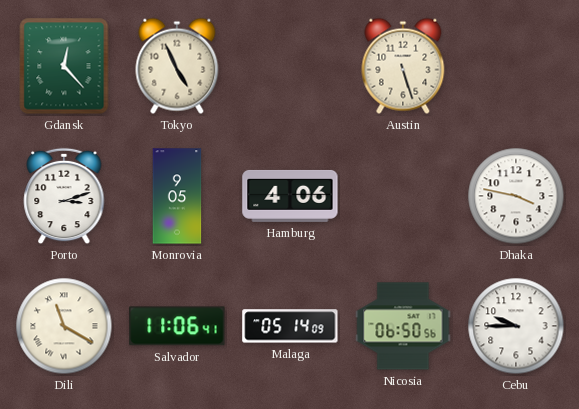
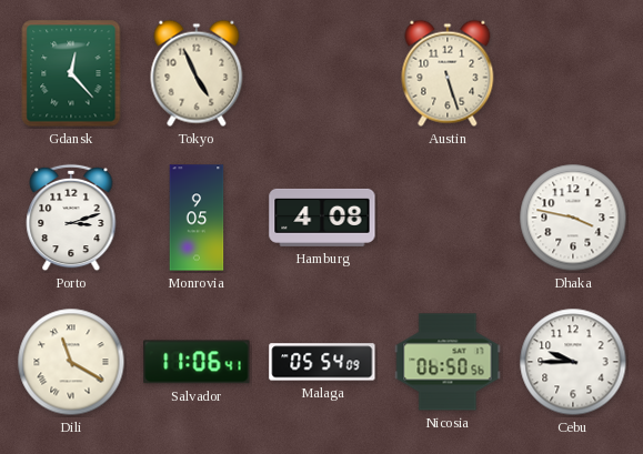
Hamburg: 4:06 -> 4:08
Malaga: 05:14 -> 05:54
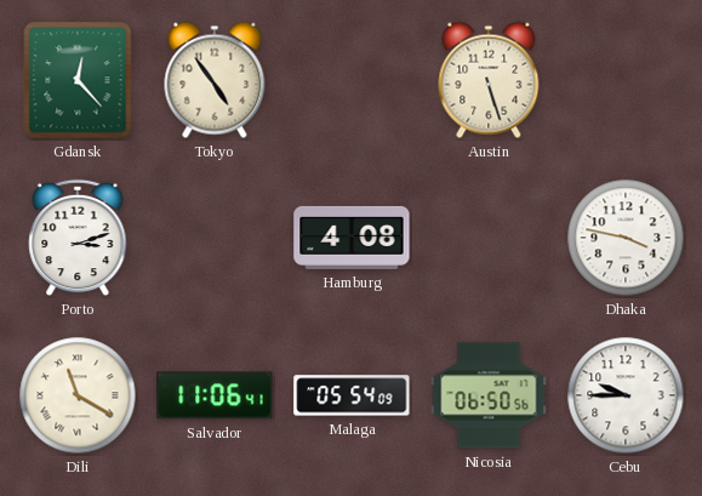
Tokyo: 4:56 -> 4:54
Monrovia: 9:05 -> none
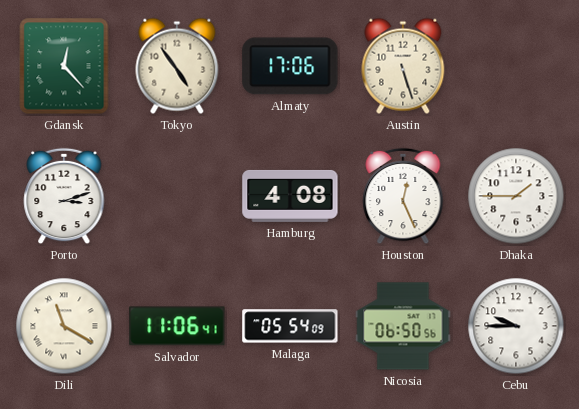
Almaty: none -> 17:06
Houston: none -> 12:26
Dhaka: 3:47 -> 1:45
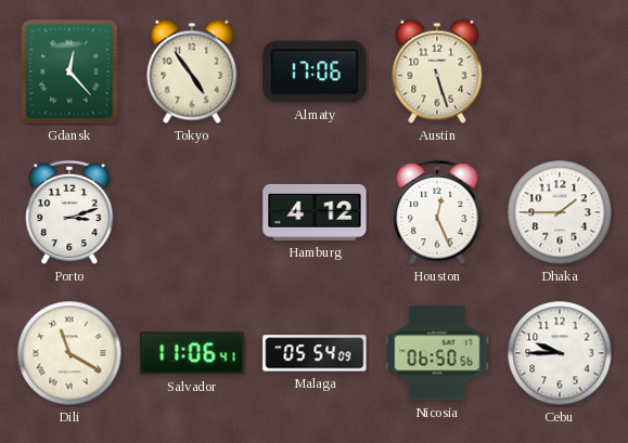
Hamburg: 4:08 -> 4:12
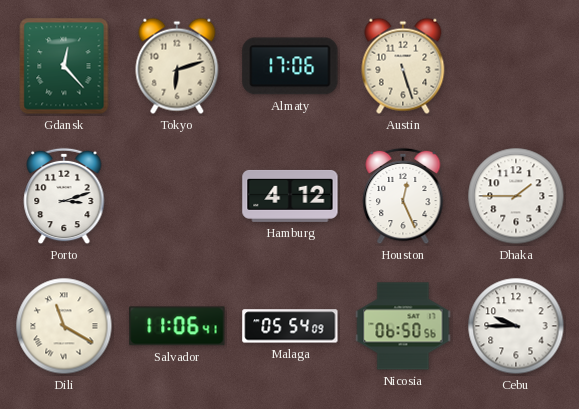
Tokyo: 4:54 -> 6:12
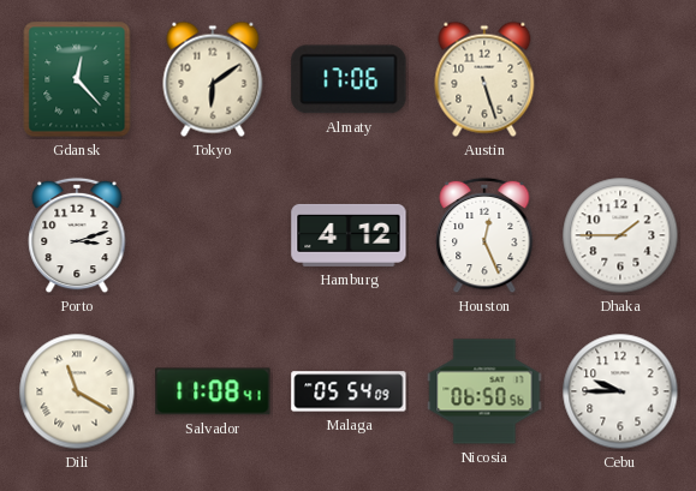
Tokyo: 6:12 -> 6:09
Salvador: 11:06 -> 11:08
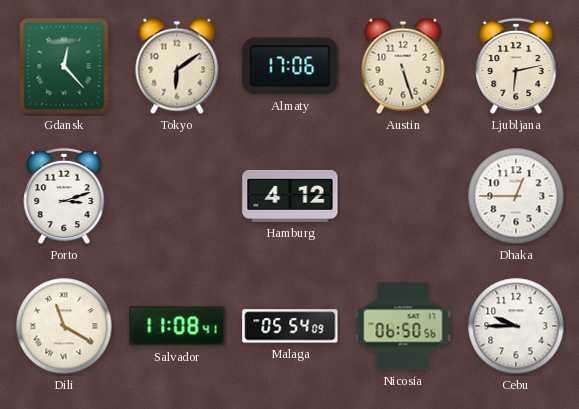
Ljubljana: none -> 6:13
Houston: 12:26 -> none
Dhaka: 1:45 -> 12:45
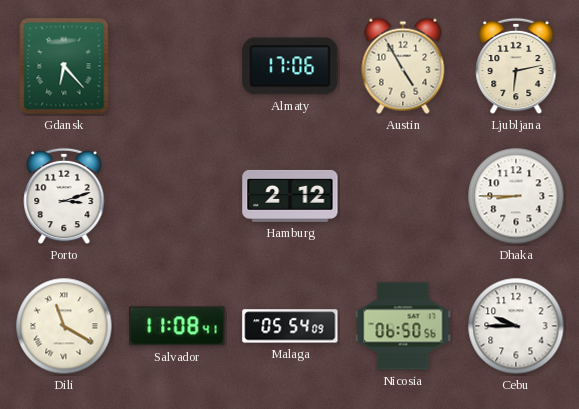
Gdansk: 12:23 -> 6:23
Tokyo: 6:09 -> none
Austin: 5:27 -> 4:55
Hamburg: 4:12 -> 2:12
Dhaka: 12:45 -> 8:45
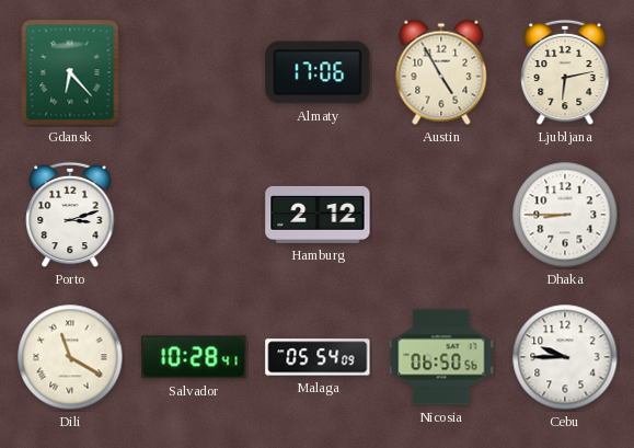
Salvador: 11:08 -> 10:28
